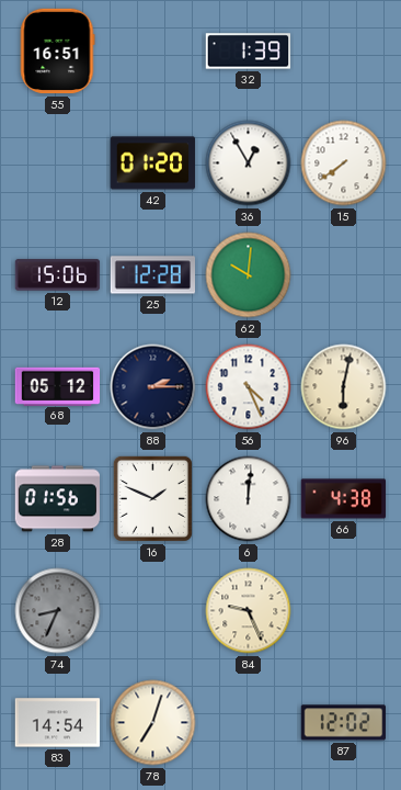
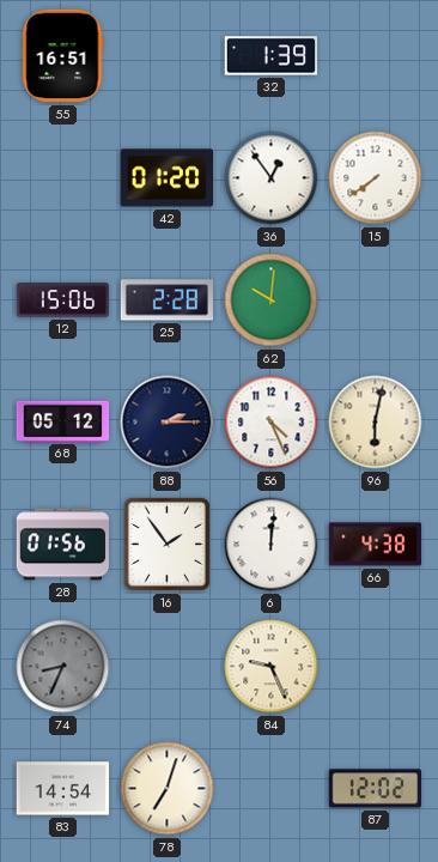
36: 12:55 -> 12:54
25: 12:28 -> 2:28
16: 1:49 -> 1:54
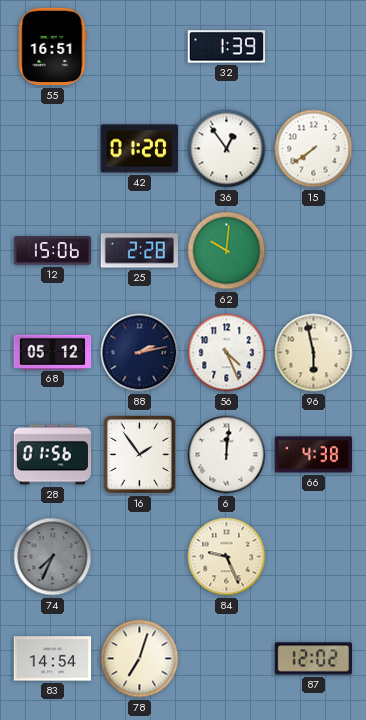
88: 2:15 -> 2:13
96: 6:02 -> 5:58
74: 8:34 -> 7:34
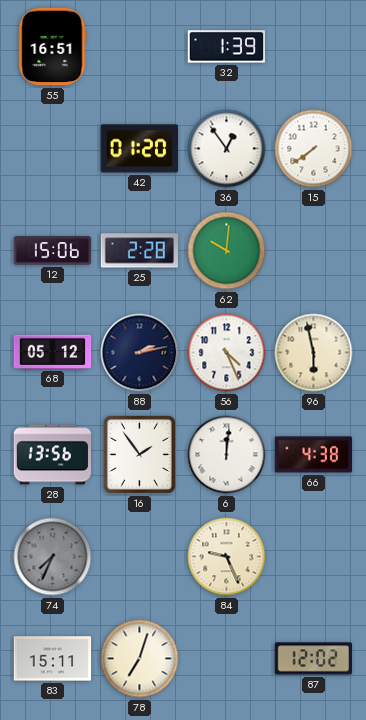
28: 01:56 -> 13:56
83: 14:54 -> 15:11
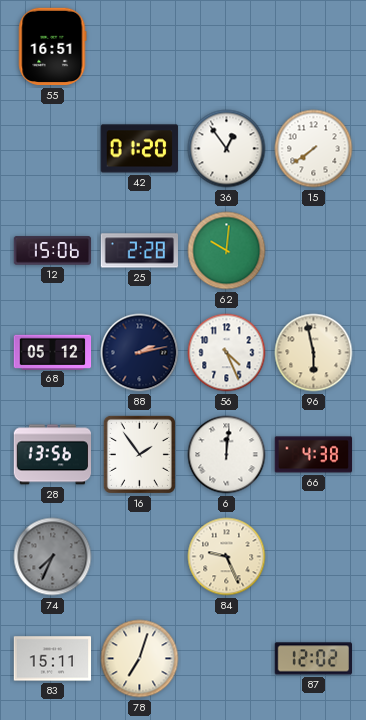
32: 1:39 -> none
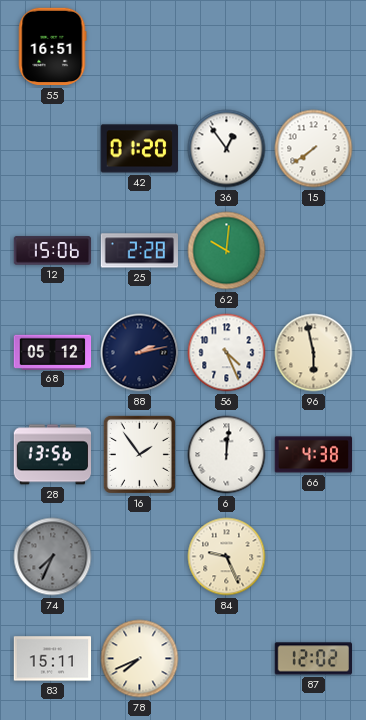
78: 7:03 -> 7:41
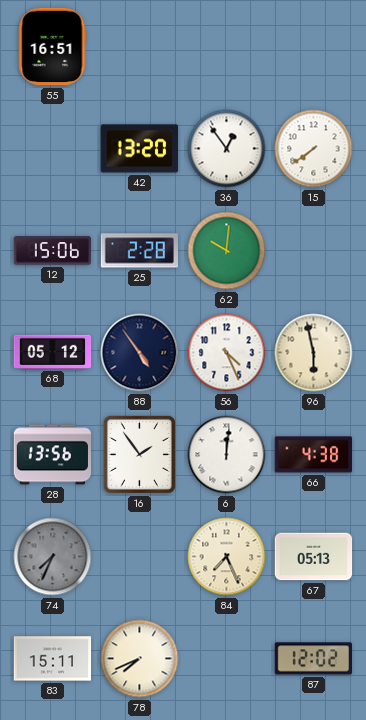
42: 01:20 -> 13:20
88: 2:13 -> 4:54
84: 9:26 -> 7:26
67: none -> 05:13
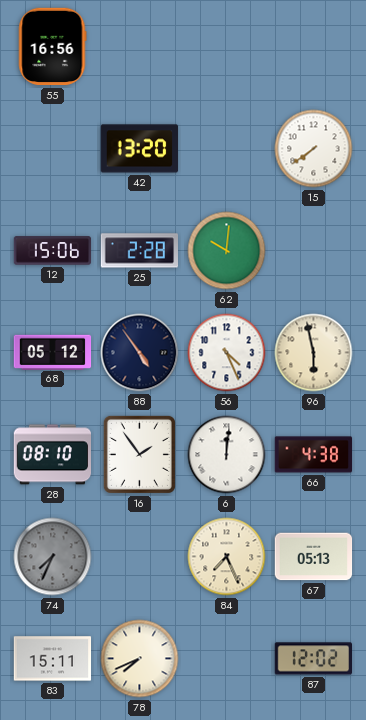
55: 16:51 -> 16:56
36: 12:54 -> none
28: 13:56 -> 08:10
